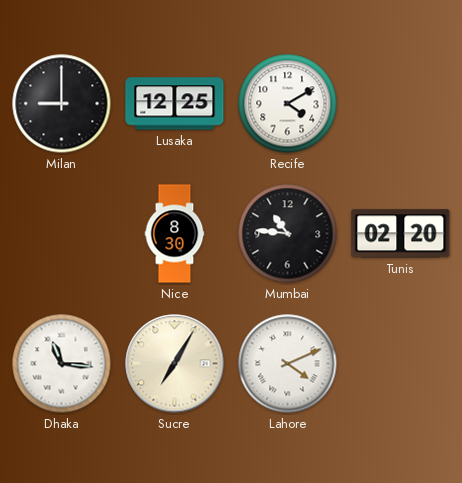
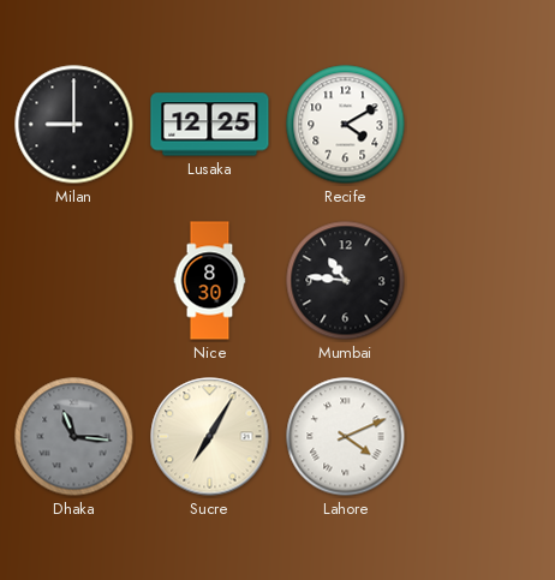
Tunis: 02:20 -> none
Dhaka dial: white -> grey
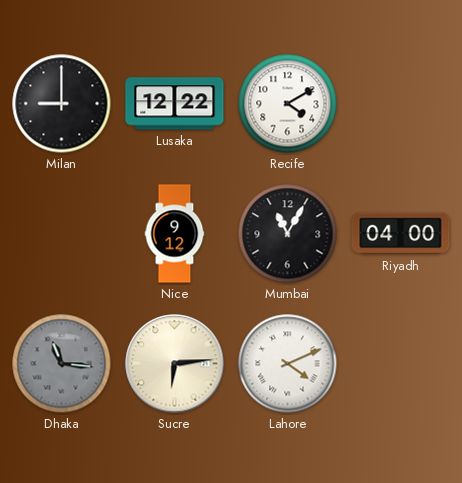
Lusaka: 12:25 -> 12:22
Nice: 8:30 -> 9:12
Mumbai: 10:46 -> 11:05
Riyadh: none -> 04:00
Sucre: 7:05 -> 6:14
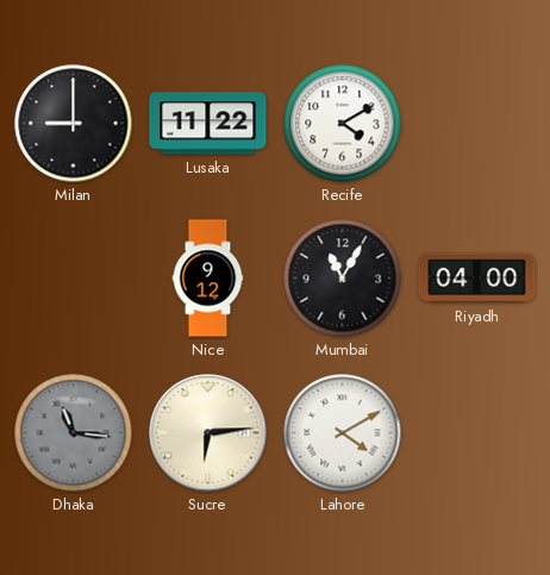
Lusaka: 12:22 -> 11:22
Lahore: 4:11 -> 4:10
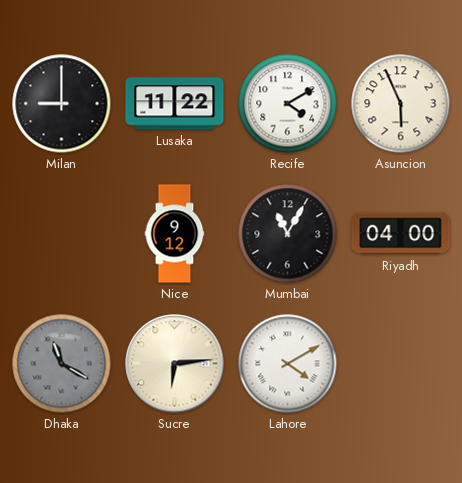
Asuncion: none -> 5:56
Dhaka: 11:16 -> 11:20
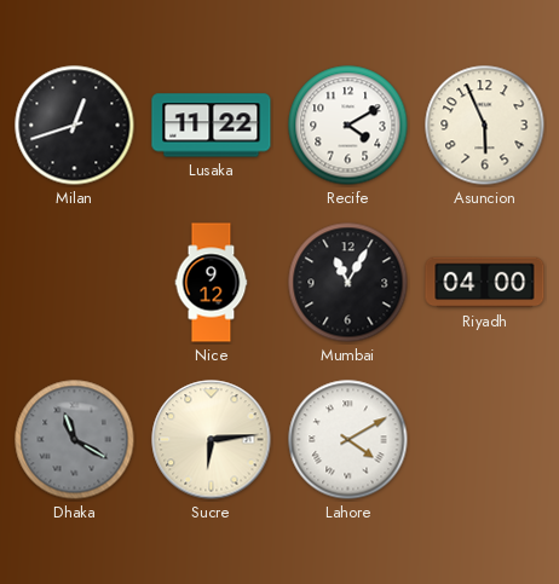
Milan: 9:00 -> 12:42
